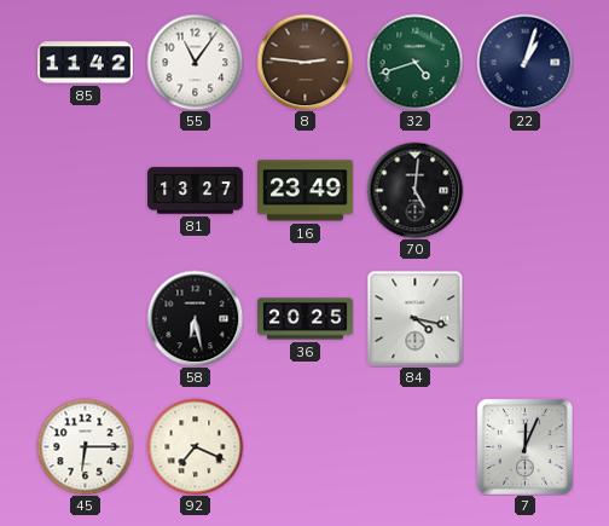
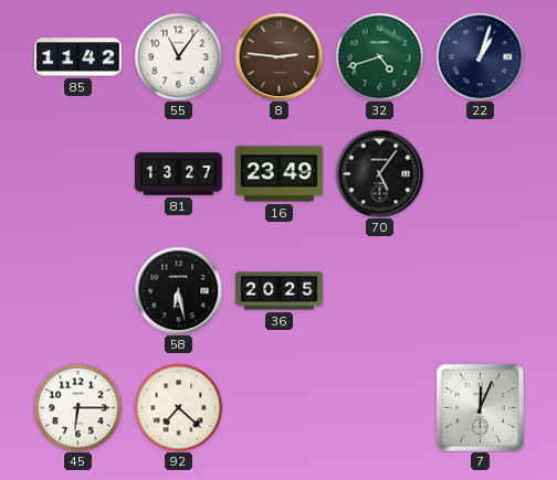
70: 5:01 -> 5:06
84: 4:17 -> none
92: 7:19 -> 7:22
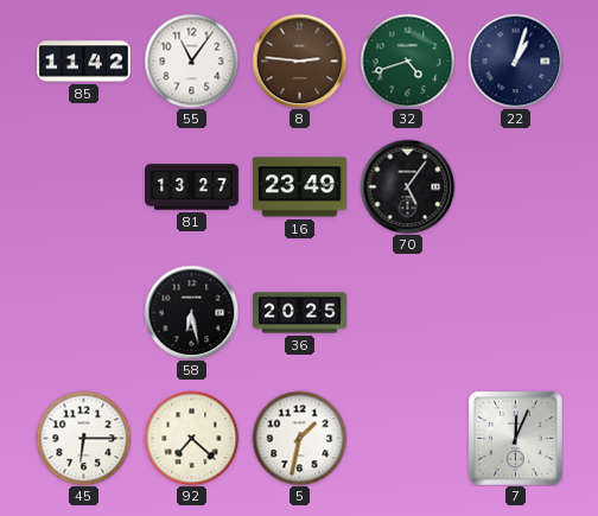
5: none -> 1:32
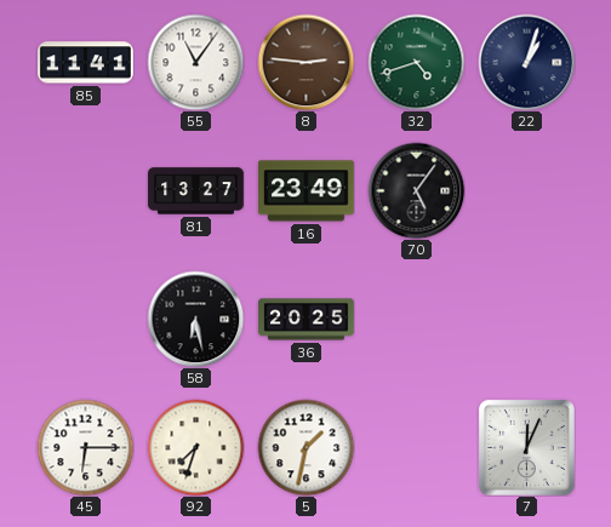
85: 11:42 -> 11:41
92: 7:22 -> 7:33
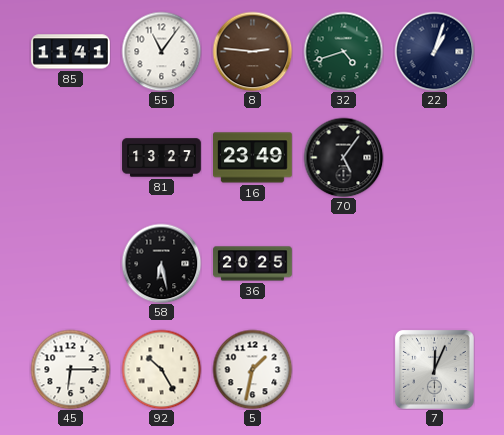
92: 7:33 -> 10:25
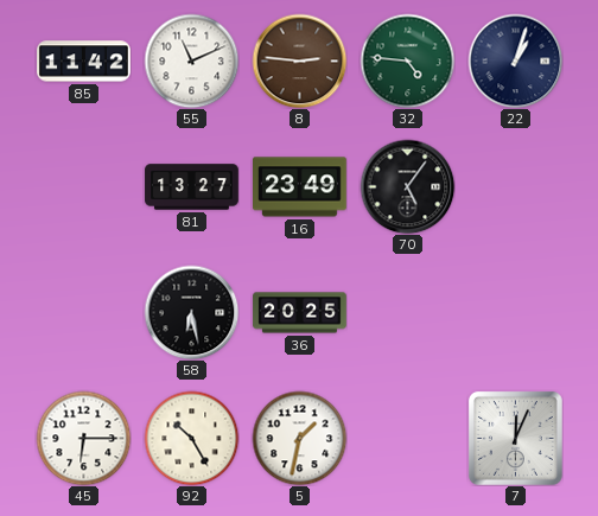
85: 11:41 -> 11:42
55: 11:06 -> 11:11
32: 4:42 -> 4:46
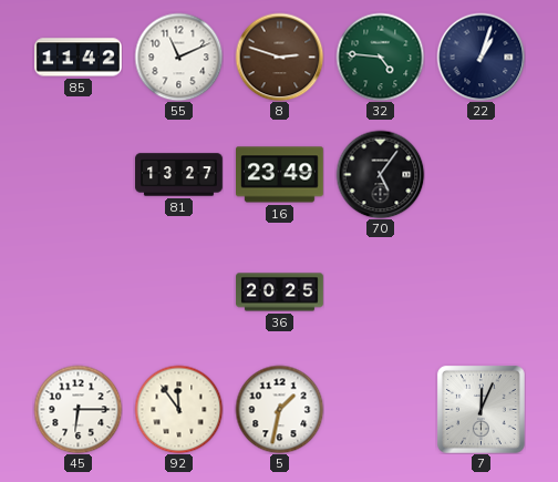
8: 2:46 -> 2:48
58: 6:28 -> none
92: 10:25 -> 11:54
